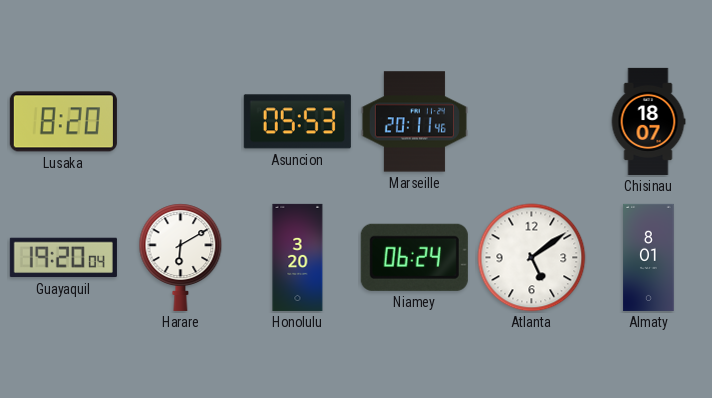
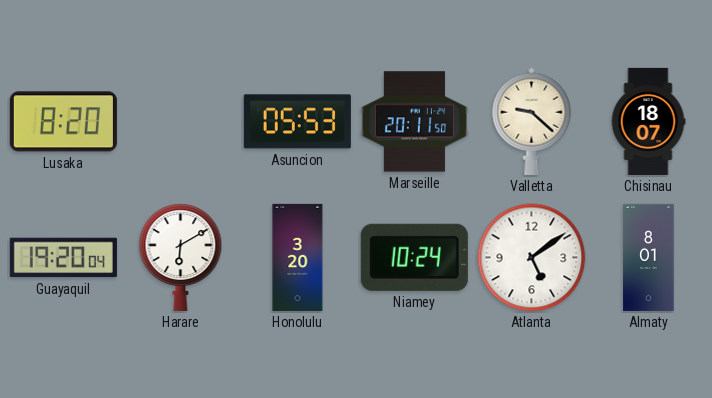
Marseille: 20:11:46 -> 20:11:50
Valletta: none -> 9:22
Niamey: 06:24 -> 10:24
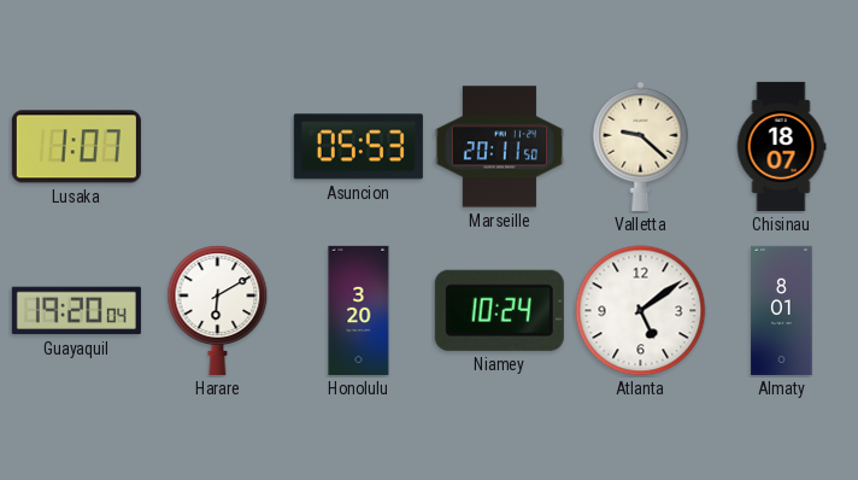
Lusaka: 8:20 -> 1:07
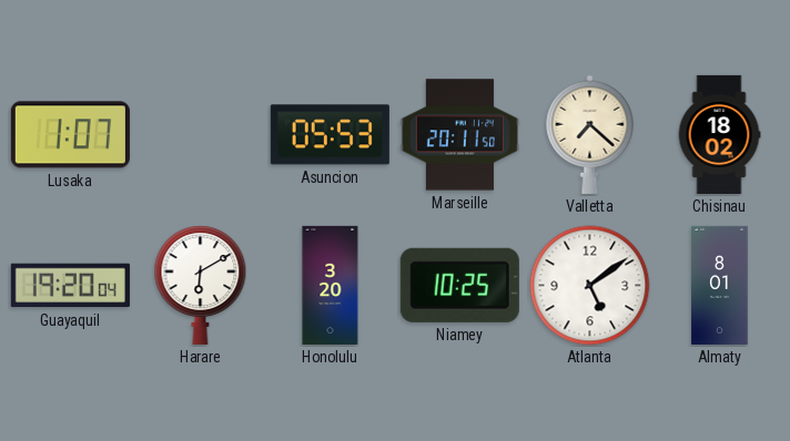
Valletta: 9:22 -> 7:22
Chisinau: 18:07 -> 18:02
Niamey: 10:24 -> 10:25
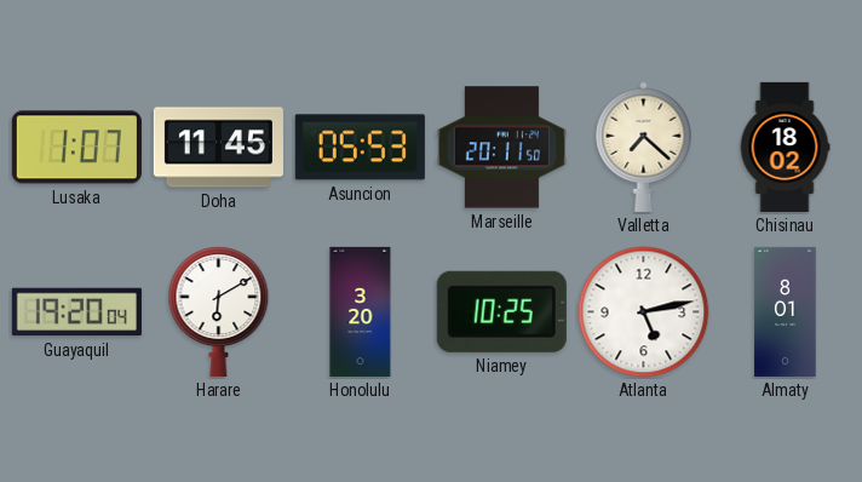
Doha: none -> 11:45
Atlanta: 5:09 -> 5:13
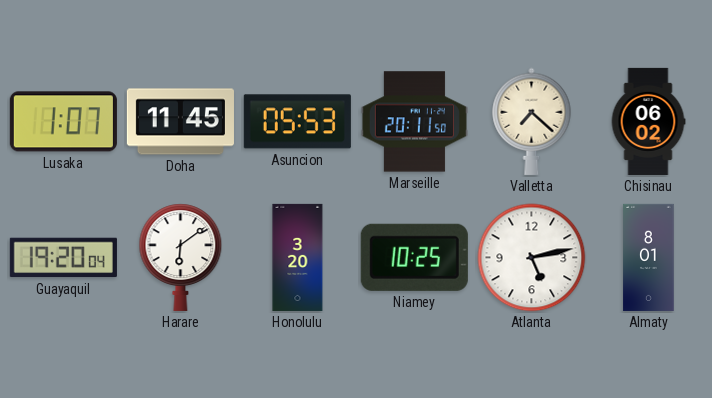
Chisinau: 18:02 -> 06:02
Harare: 6:10 -> 6:09
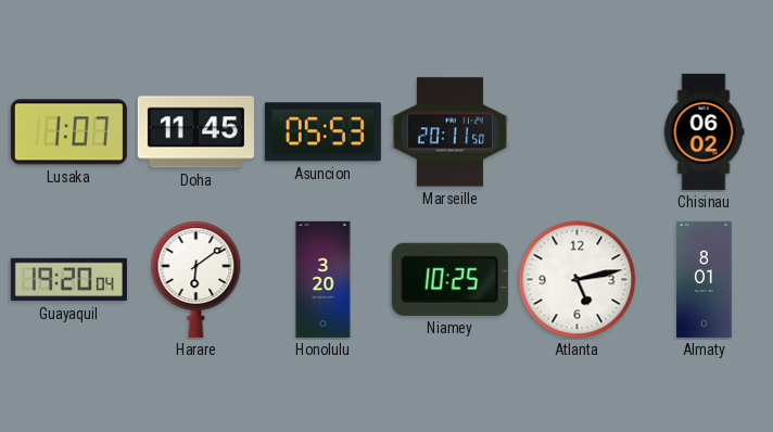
Valletta: 7:22 -> none
